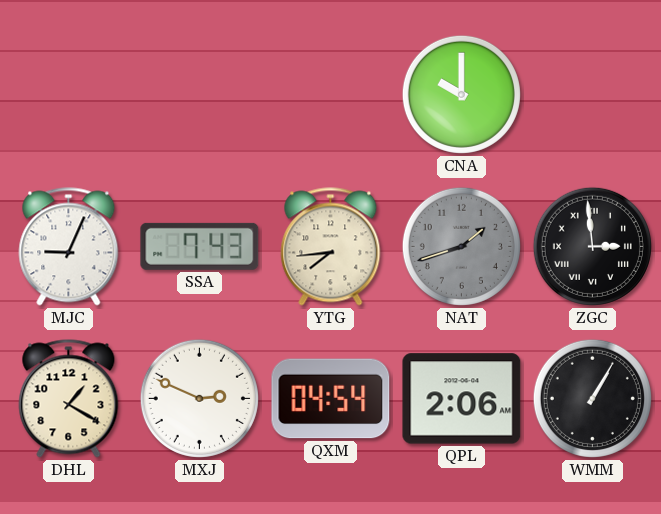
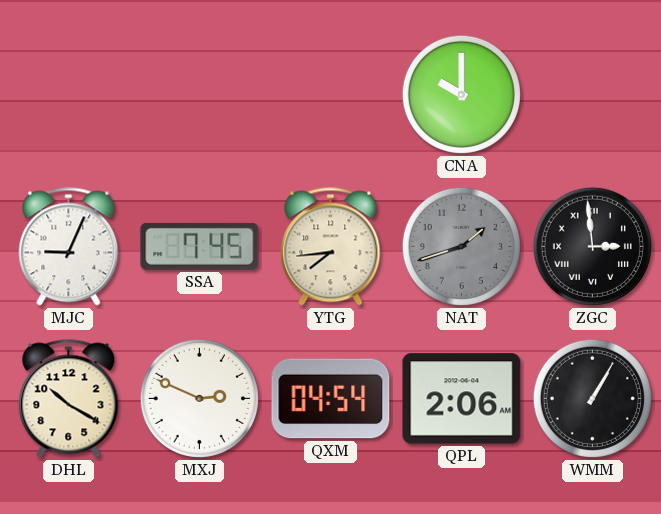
SSA: 7:43 -> 7:45
DHL: 1:20 -> 10:20
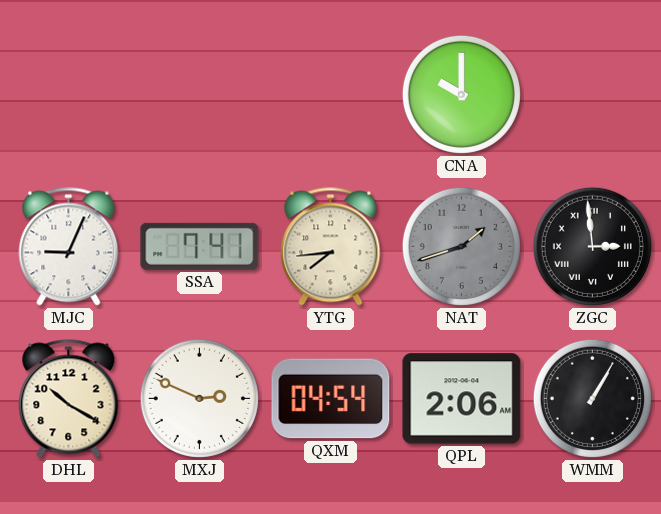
SSA: 7:45 -> 7:41
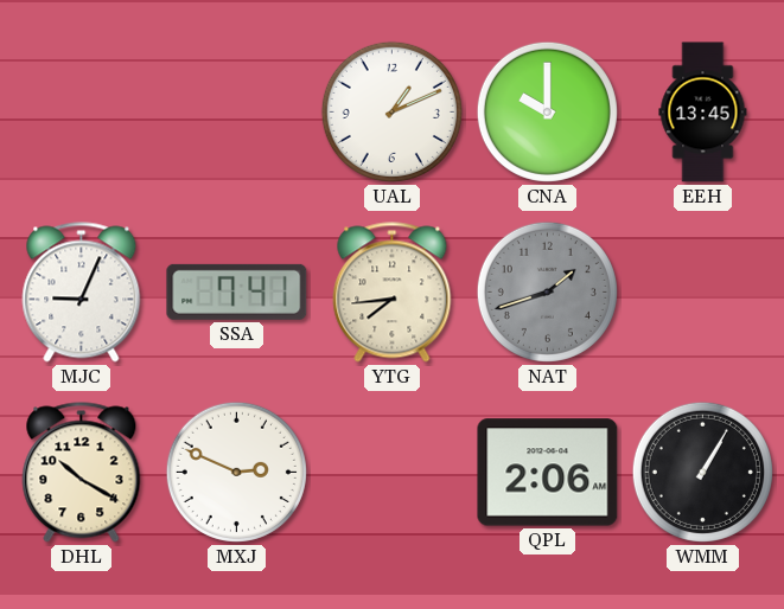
UAL: none -> 1:11
EEH: none -> 13:45
ZGC: 2:59 -> none
QXM: 04:54 -> none
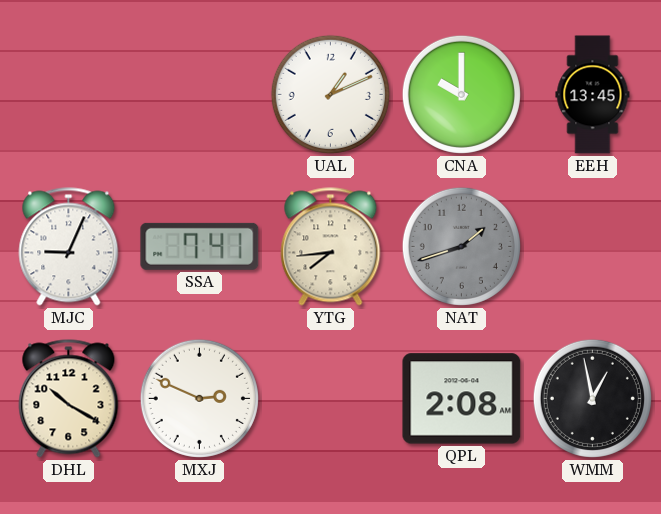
QPL: 2:06 -> 2:08
WMM: 1:05 -> 12:58
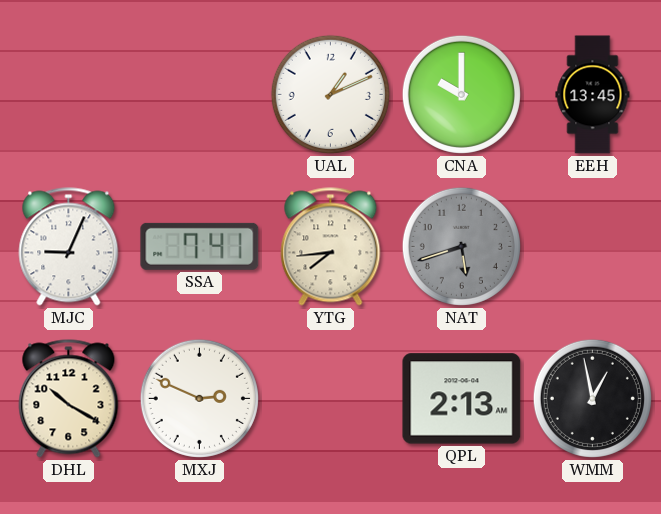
NAT: 1:42 -> 5:42
QPL: 2:08 -> 2:13
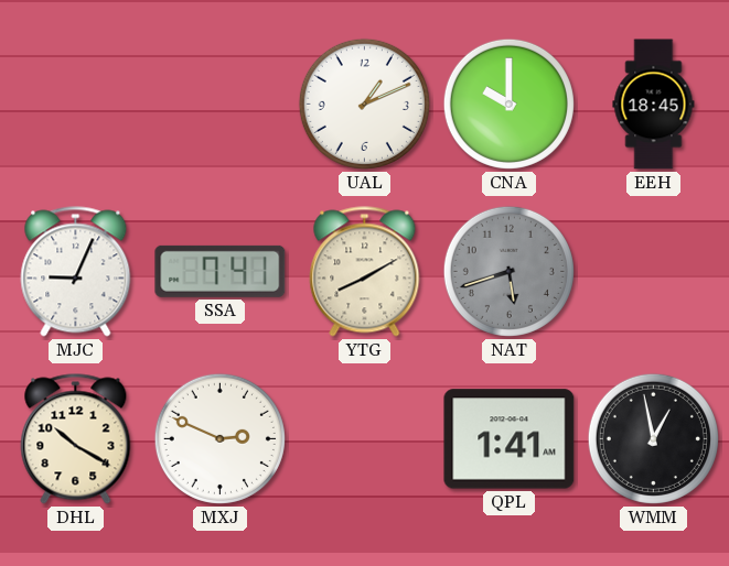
EEH: 13:45 -> 18:45
YTG: 7:44 -> 8:10
QPL: 2:13 -> 1:41
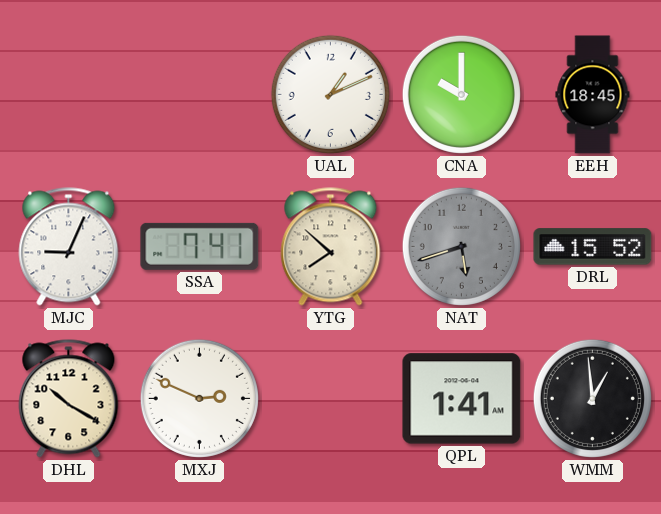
YTG: 8:10 -> 7:52
DRL: none -> 15:52
WMM: 12:58 -> 12:59
